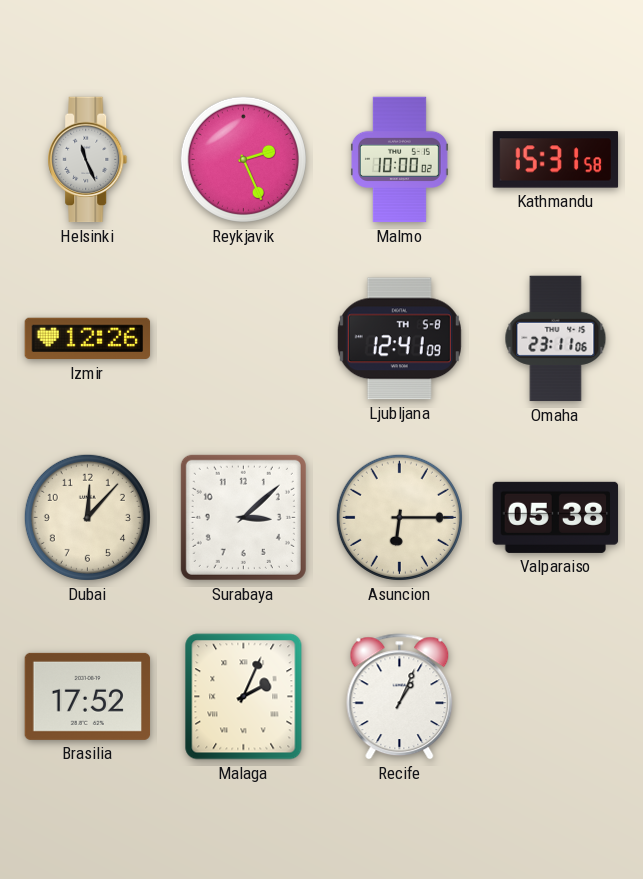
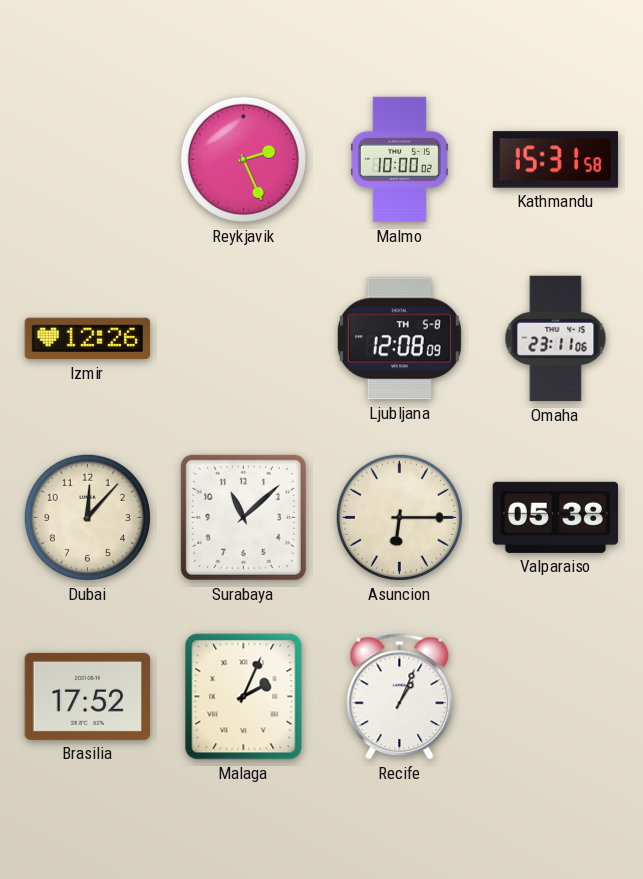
Helsinki: 11:26 -> none
Ljubljana: 12:41 -> 12:08
Surabaya: 3:08 -> 11:08
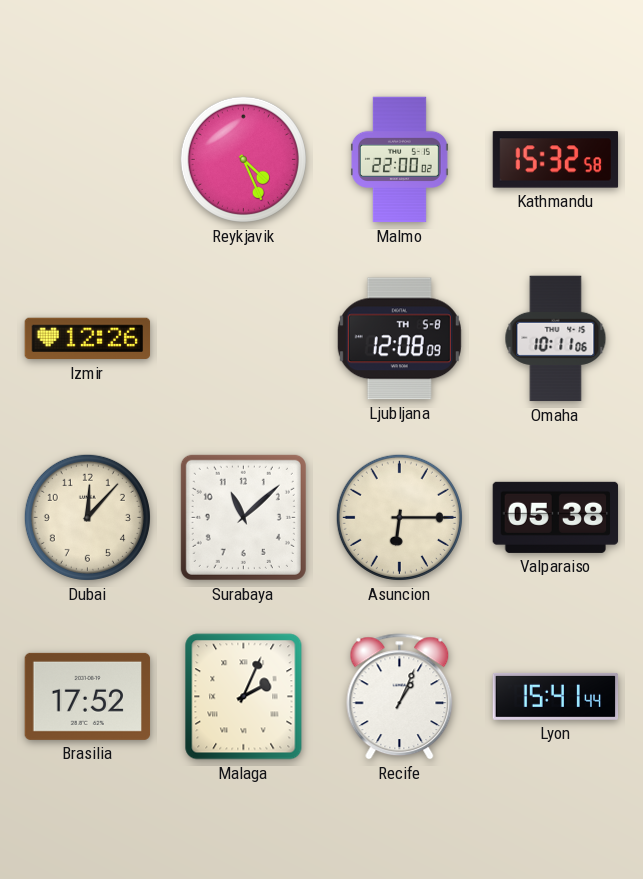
Reykjavik: 2:26 -> 4:26
Malmo: 10:00 -> 22:00
Kathmandu: 15:31 -> 15:32
Omaha: 23:11 -> 10:11
Lyon: none -> 15:41
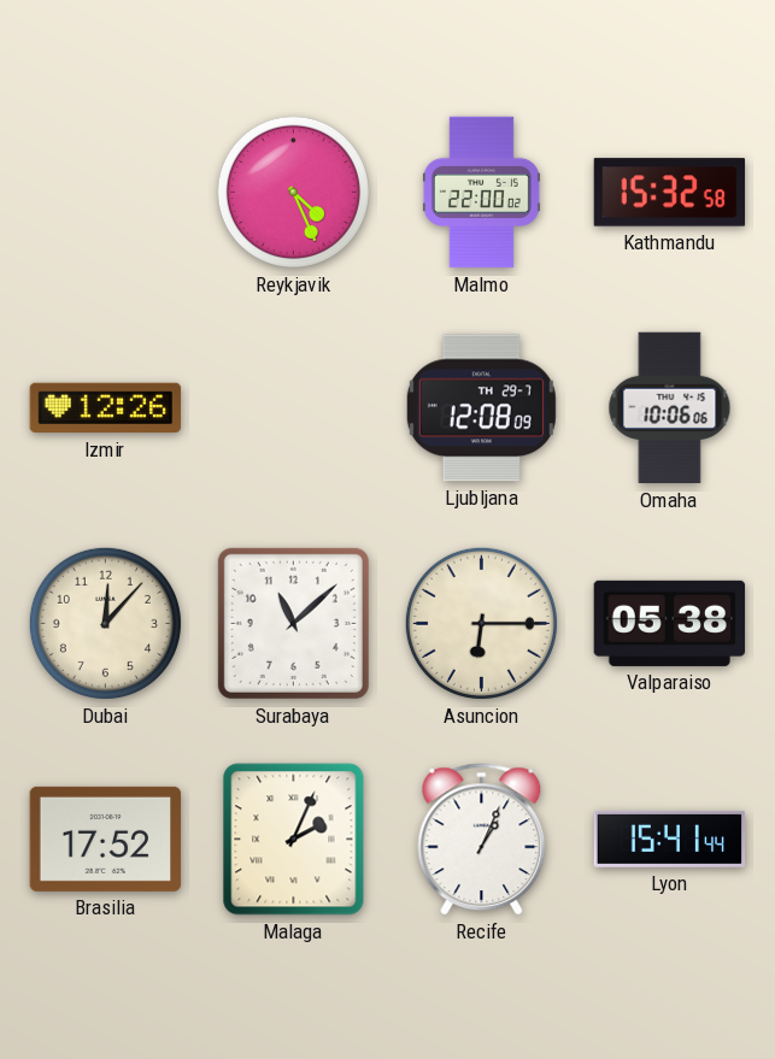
Ljubljana date: TH 5-8 -> TH 29-7
Omaha: 10:11 -> 10:06
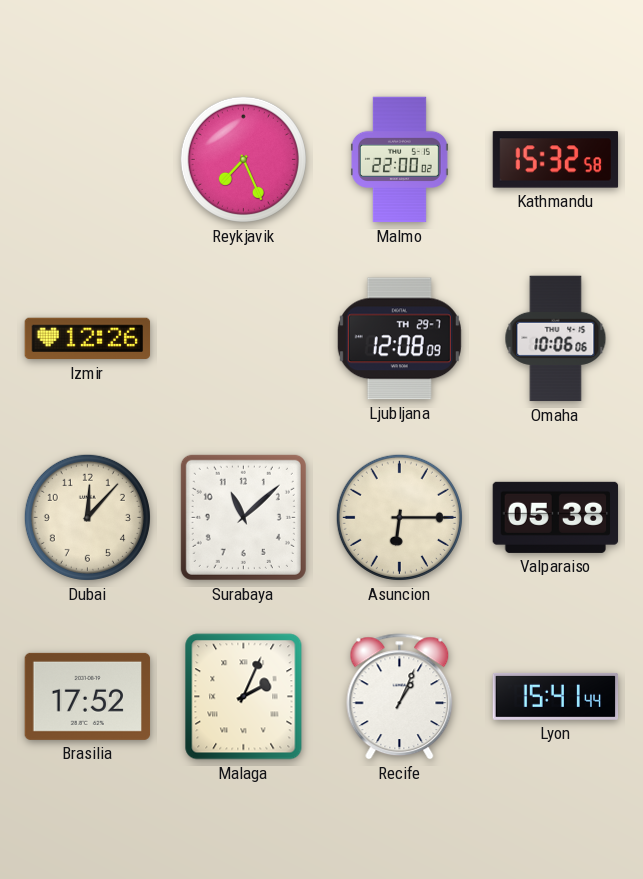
Reykjavik: 4:26 -> 7:26
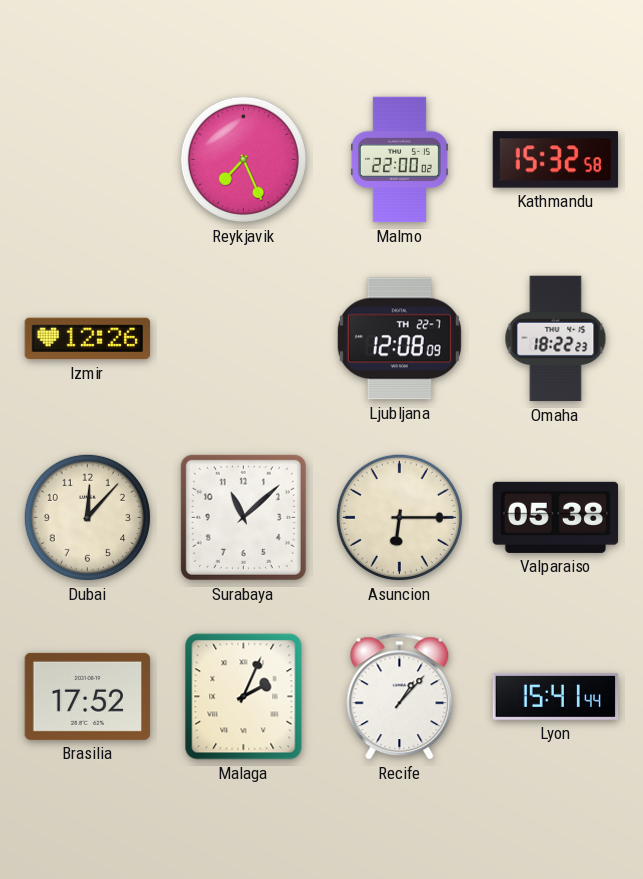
Ljubljana date: TH 29-7 -> TH 22-7
Omaha: 10:06 -> 18:22
Recife: 1:04 -> 1:07
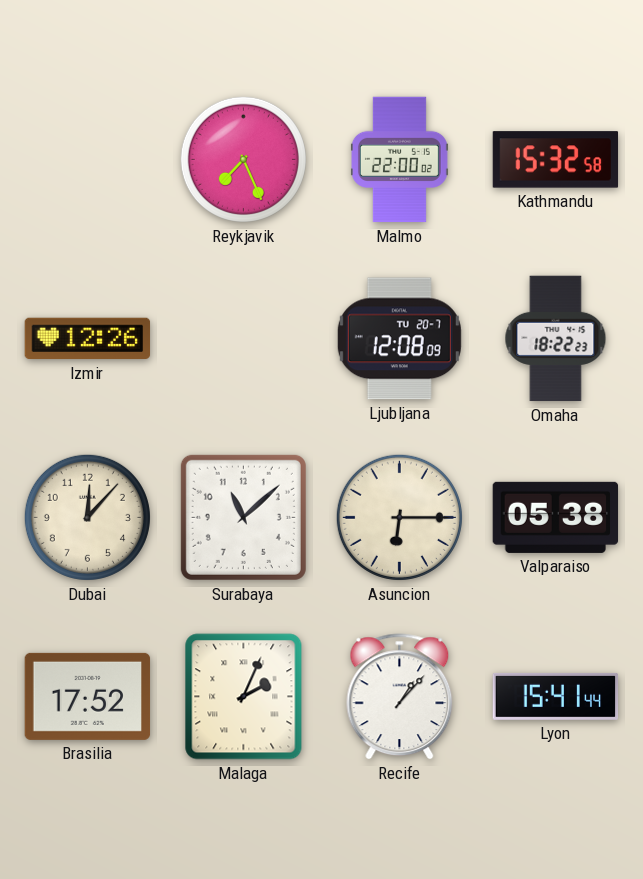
Ljubljana date: TH 22-7 -> TU 20-7
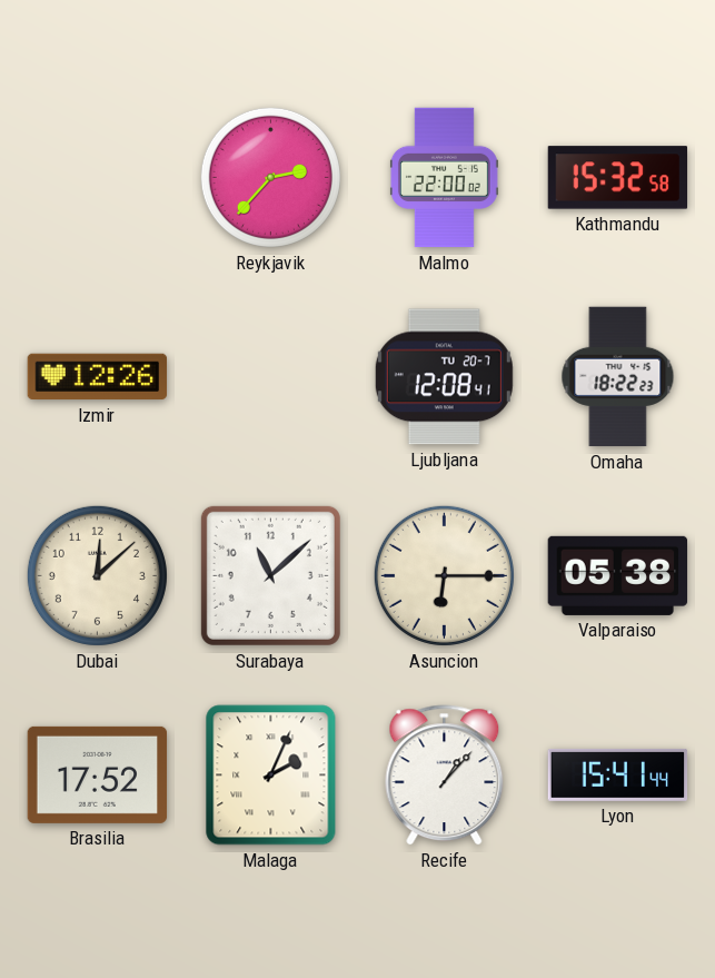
Reykjavik: 7:26 -> 2:37
Ljubljana: 12:08:09 -> 12:08:41
Dubai: 12:07 -> 12:08
